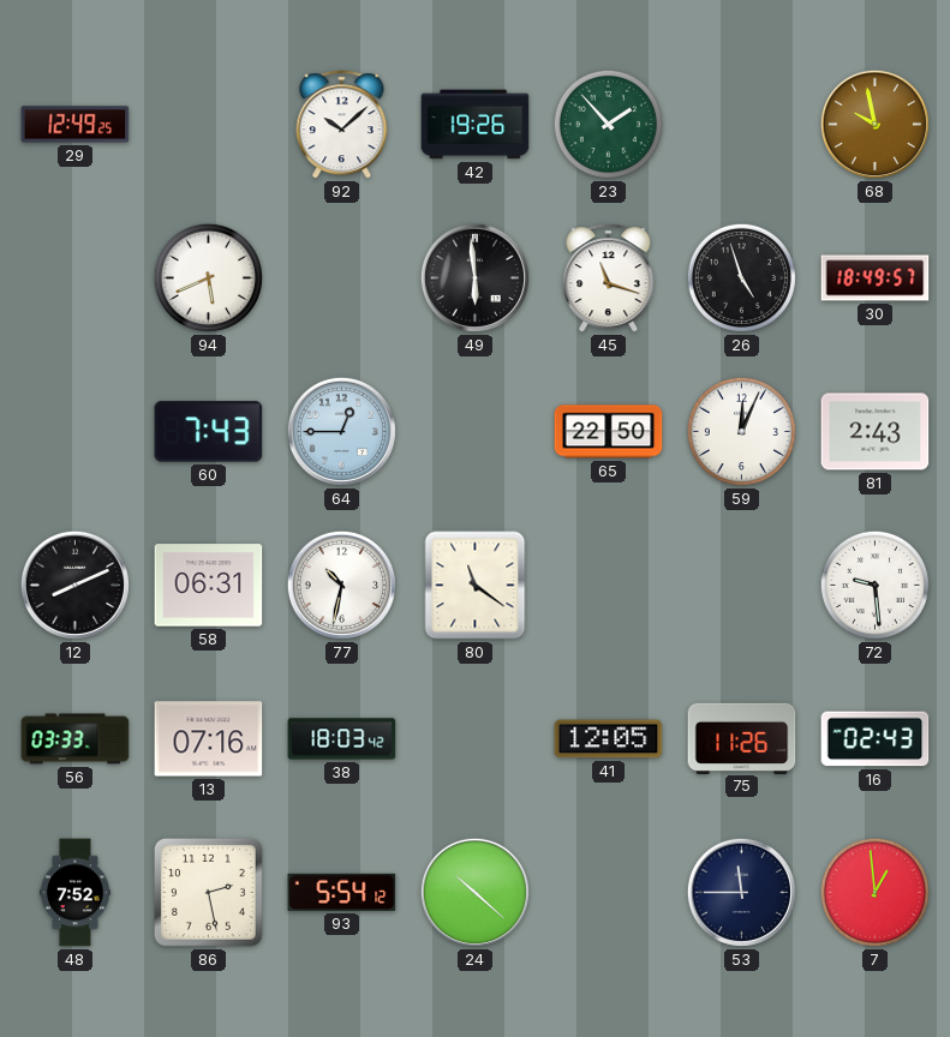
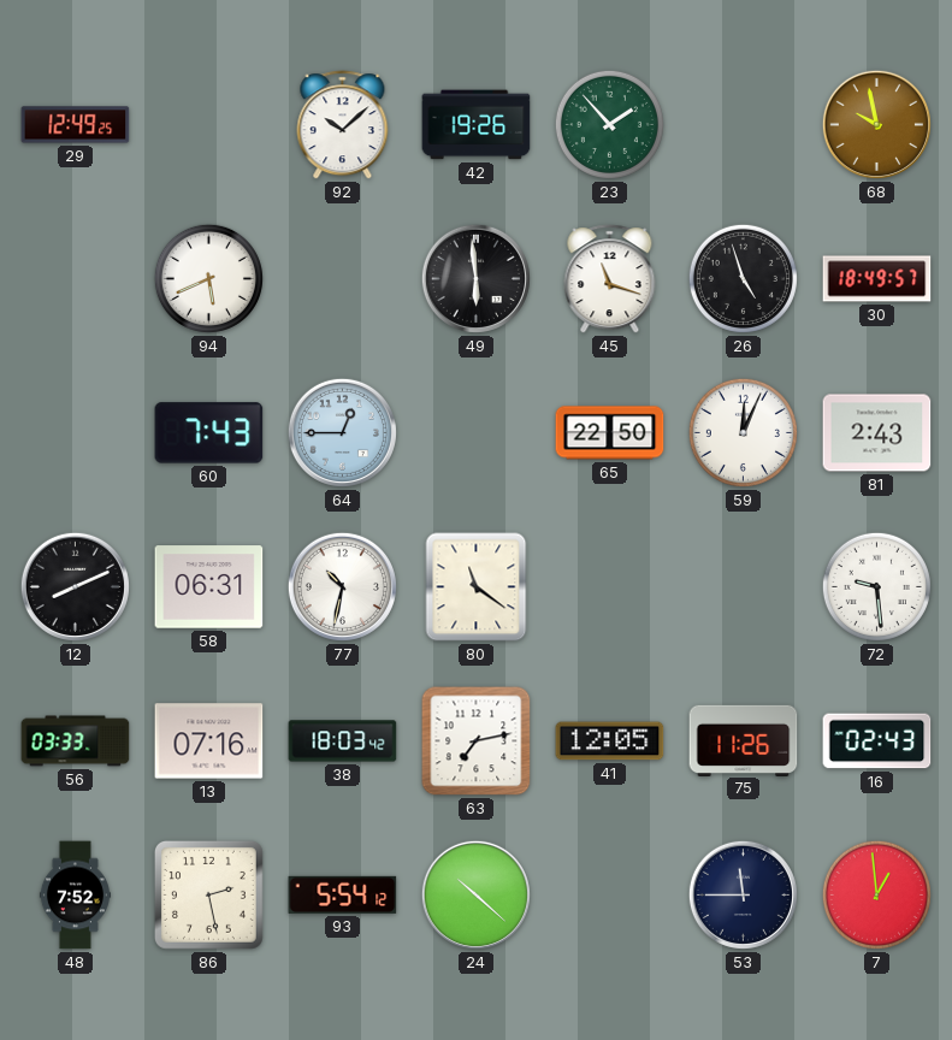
63: none -> 7:13
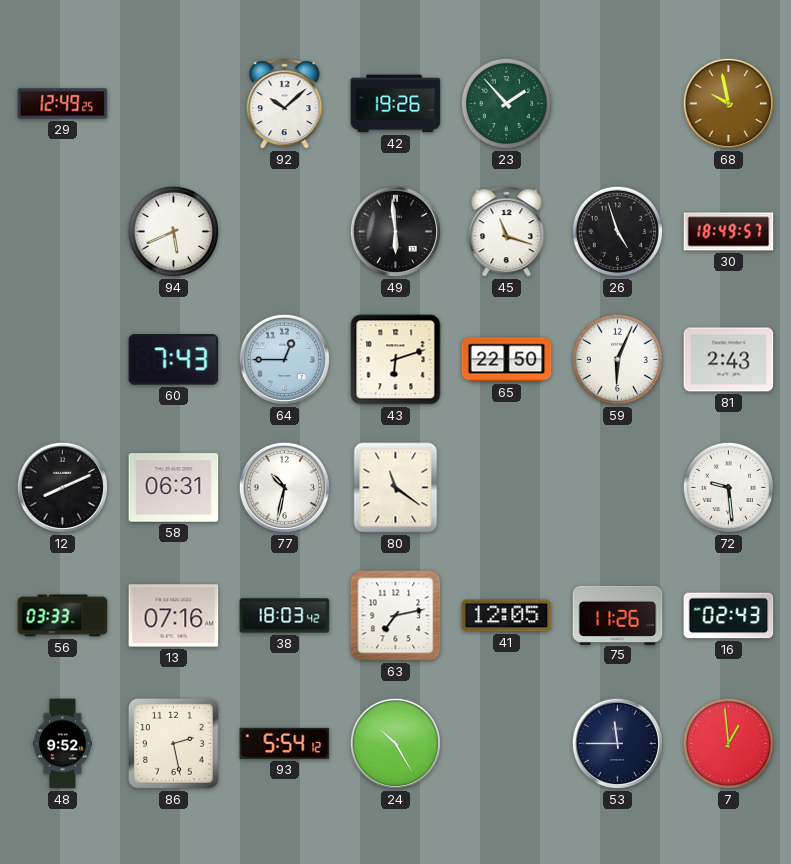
43: none -> 6:12
59: 12:04 -> 6:04
48: 7:52 -> 9:52
24: 10:22 -> 10:25
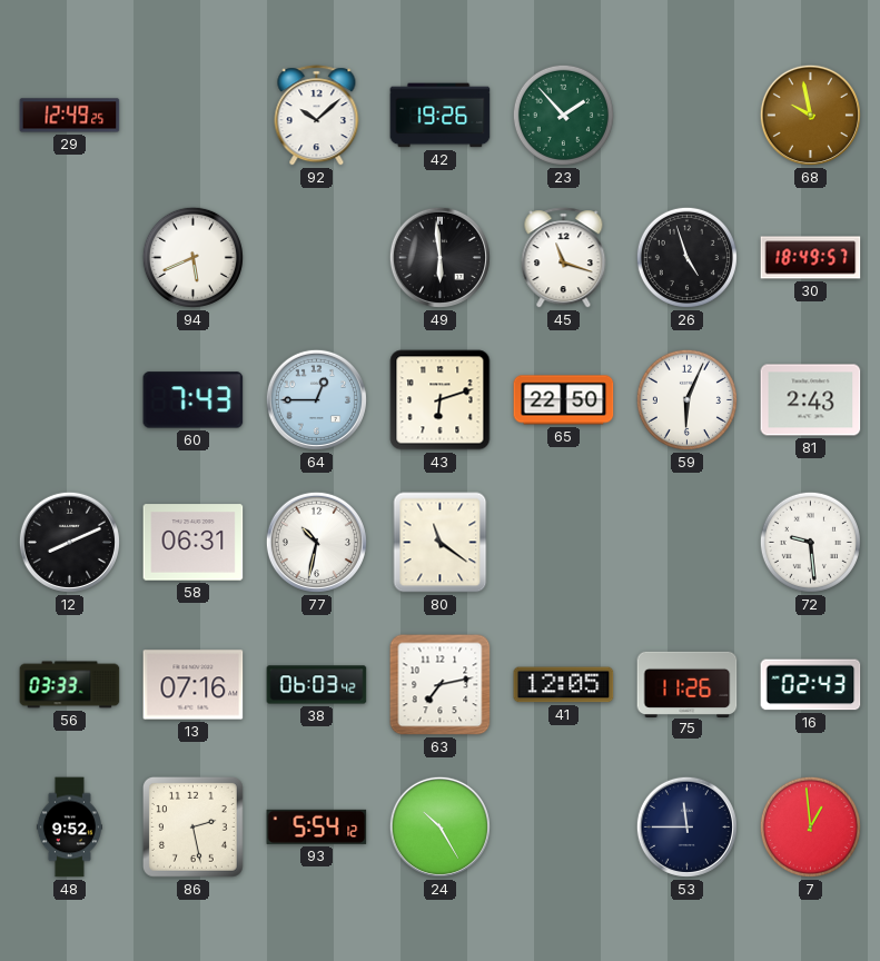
38: 18:03 -> 06:03
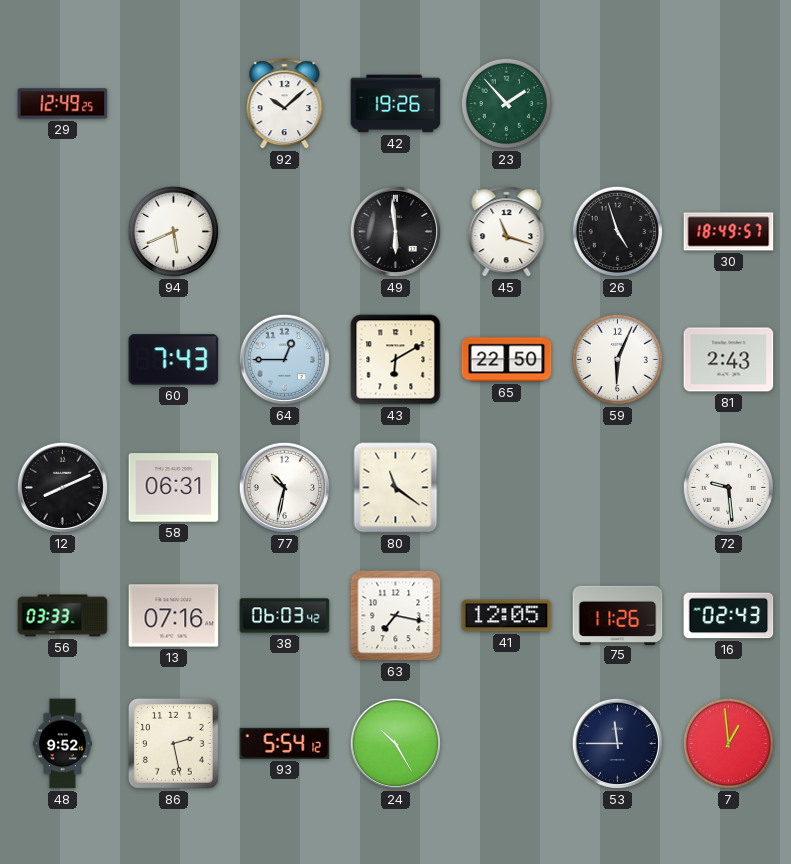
68: 9:58 -> none
43: 6:12 -> 6:10
63: 7:13 -> 7:17
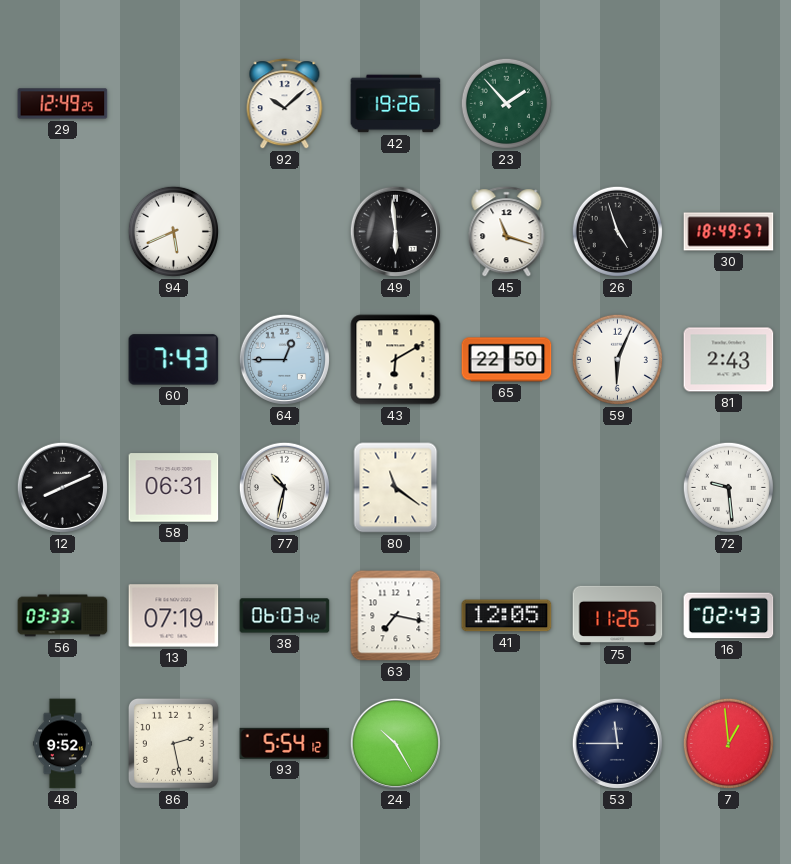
13: 07:16 -> 07:19
